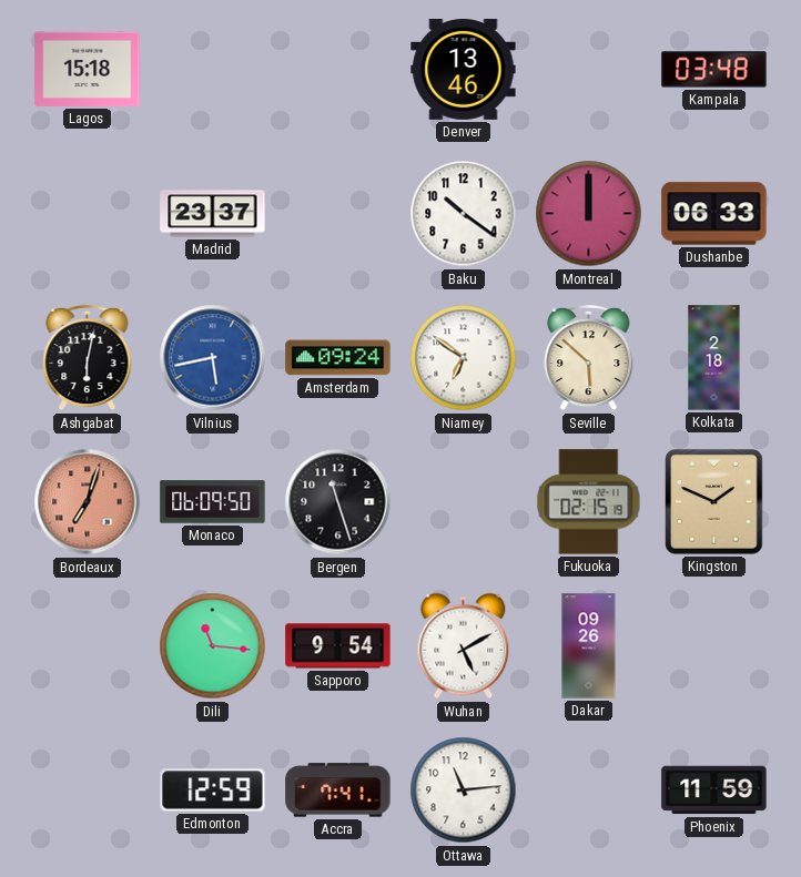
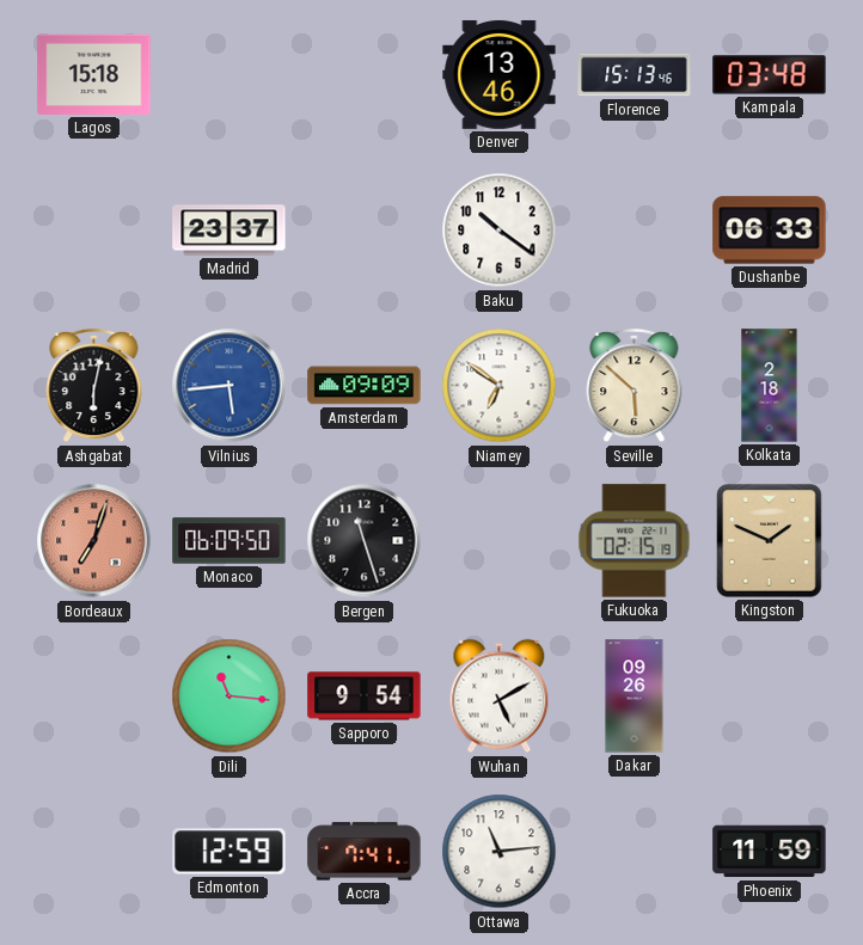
Florence: none -> 15:13
Montreal: 12:00 -> none
Vilnius: 5:43 -> 5:44
Amsterdam: 09:24 -> 09:09
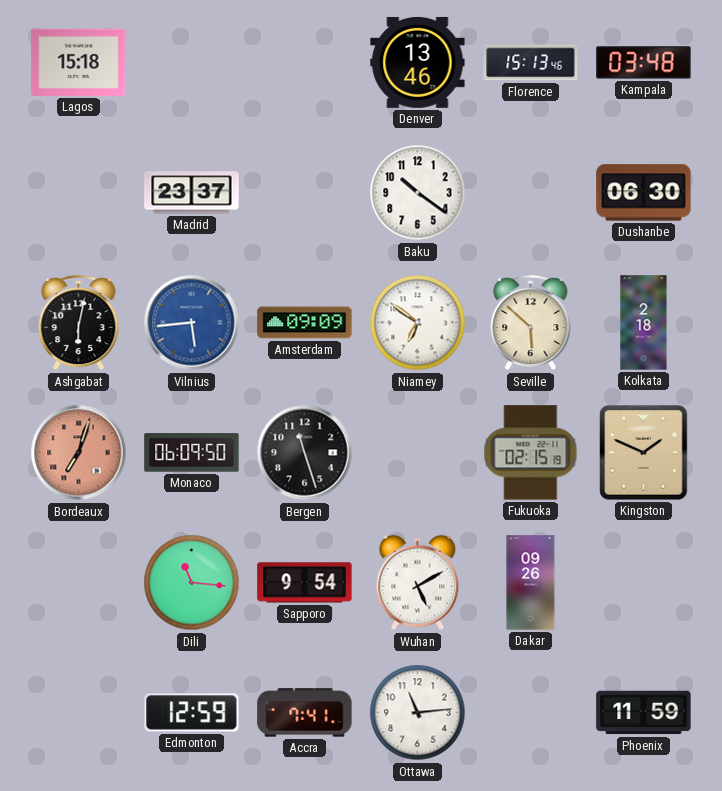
Dushanbe: 06:33 -> 06:30
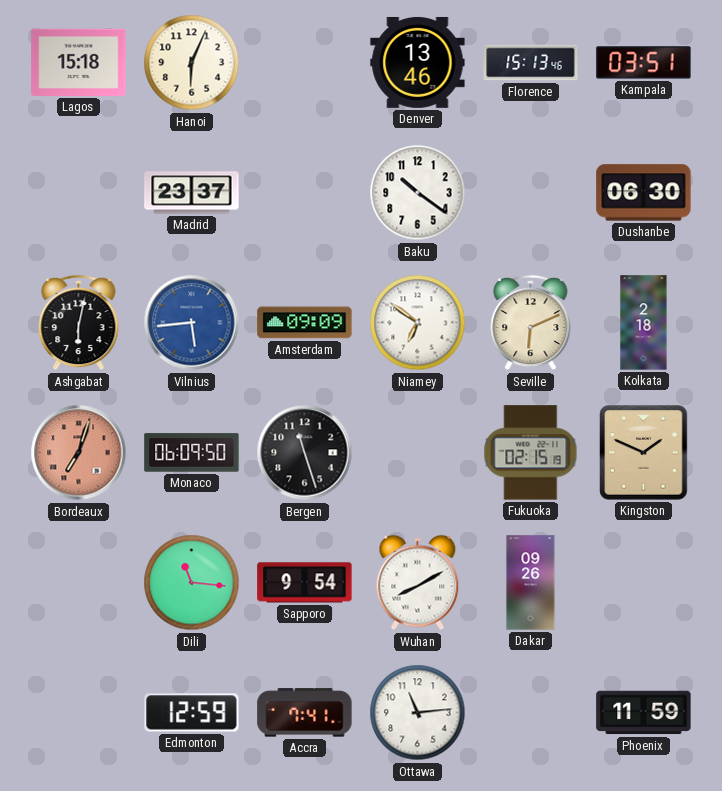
Hanoi: none -> 6:04
Kampala: 03:48 -> 03:51
Seville: 5:52 -> 6:11
Wuhan: 5:10 -> 8:10
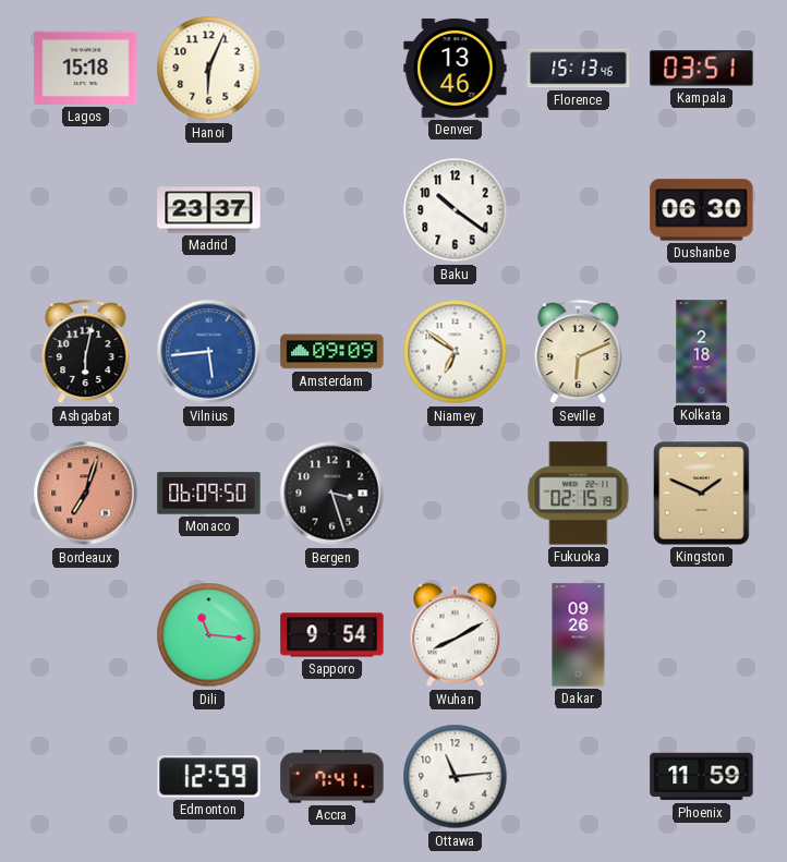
Bergen: 11:27 -> 3:27
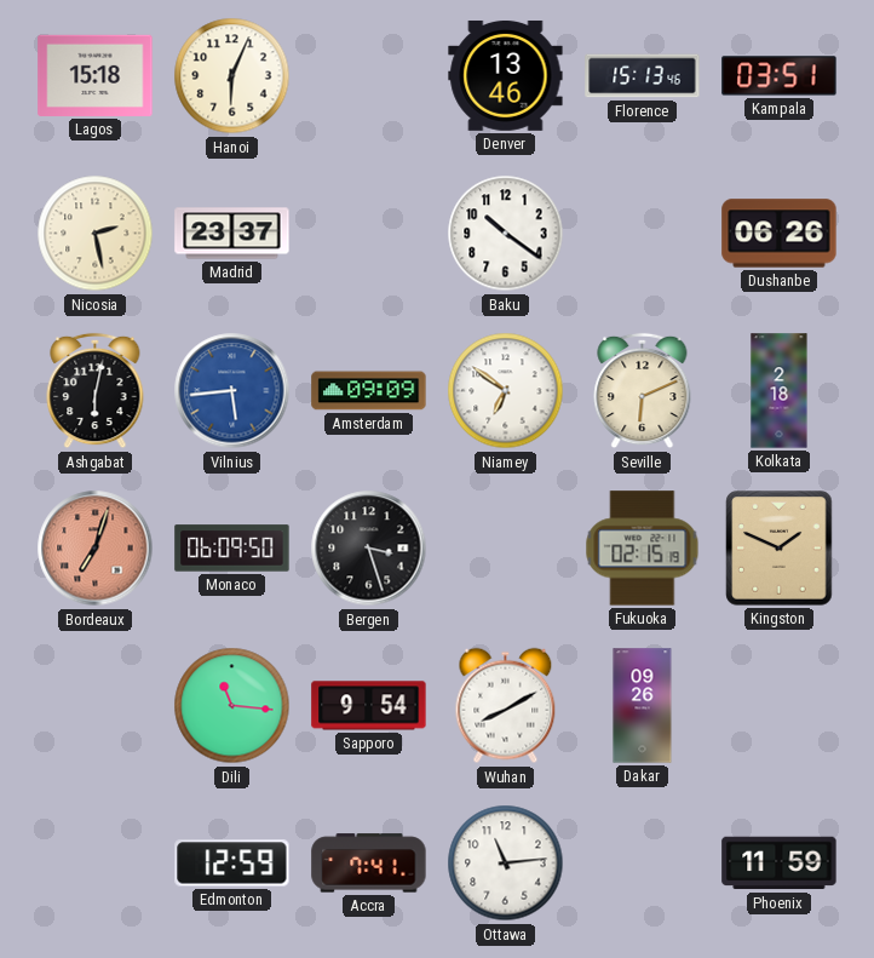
Nicosia: none -> 2:28
Dushanbe: 06:30 -> 06:26
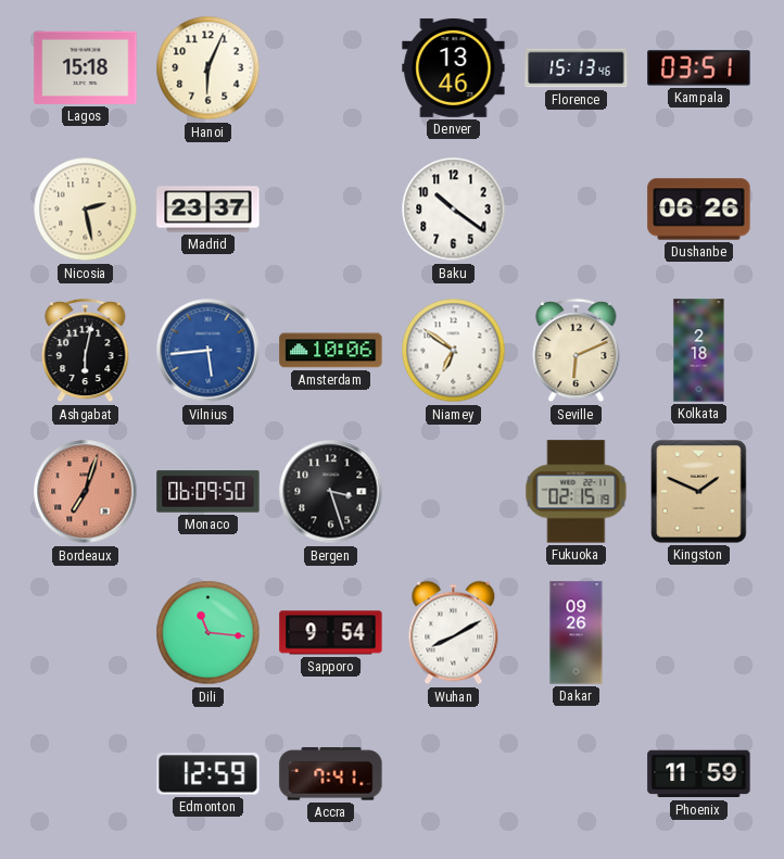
Amsterdam: 09:09 -> 10:06
Ottawa: 11:14 -> none
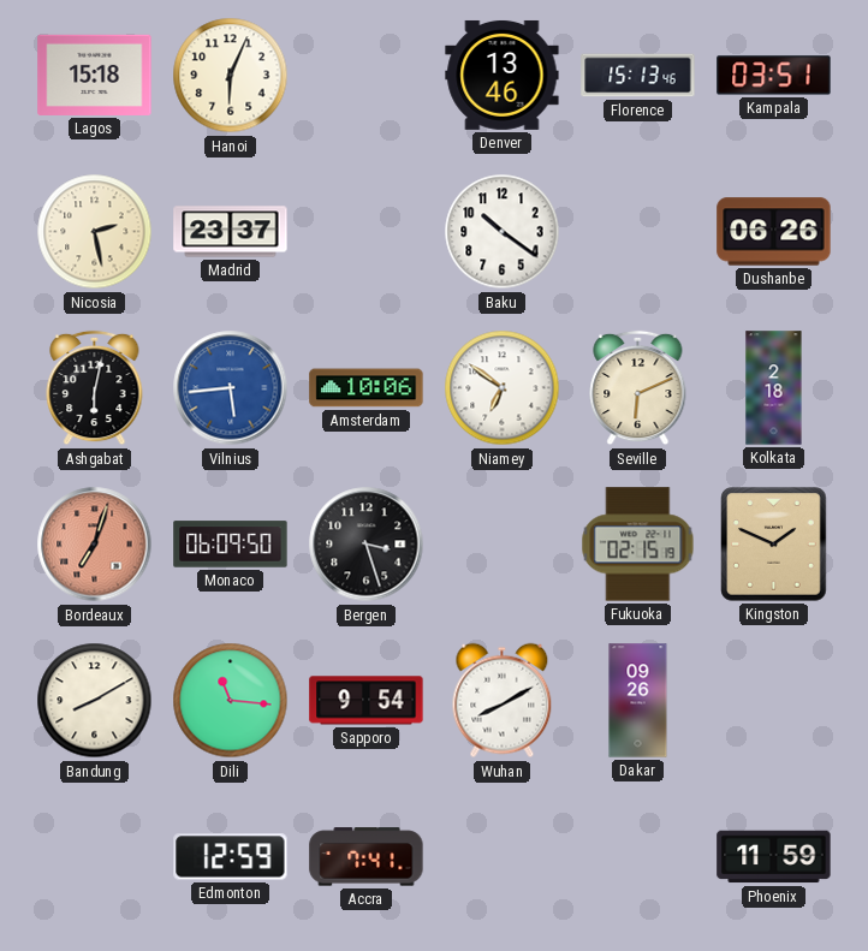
Bandung: none -> 8:10
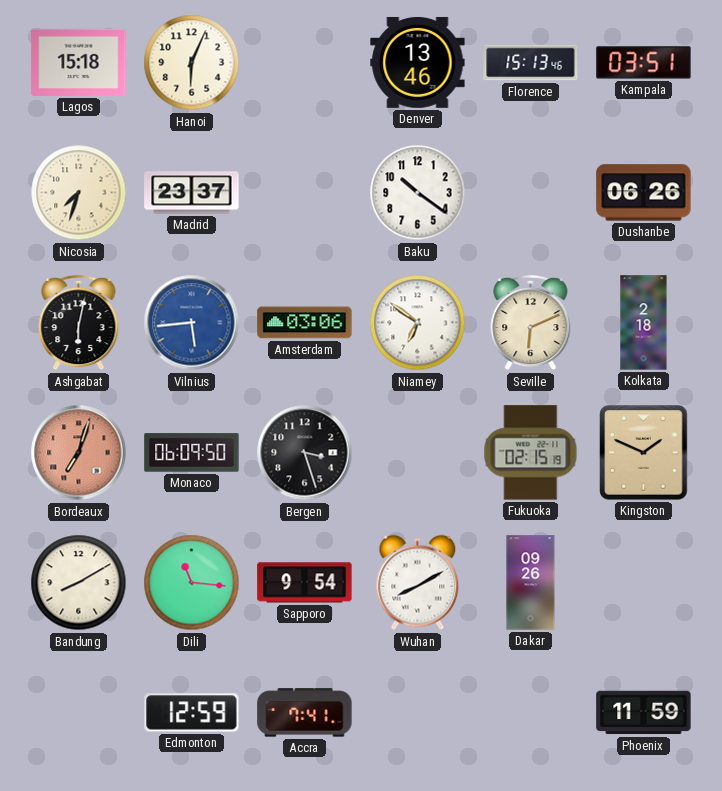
Nicosia: 2:28 -> 7:33
Amsterdam: 10:06 -> 03:06
